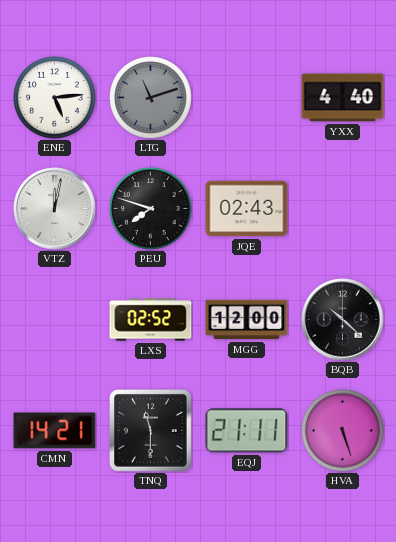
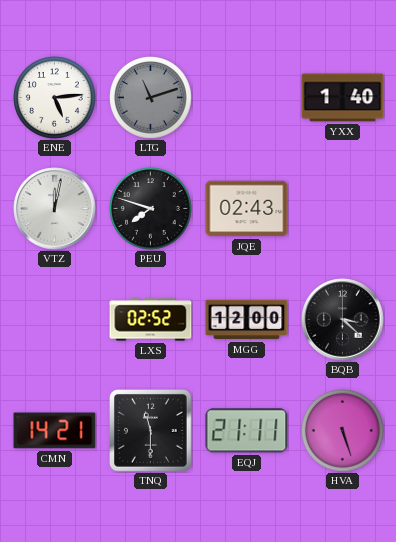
YXX: 4:40 -> 1:40
BQB: 10:22 -> 3:22
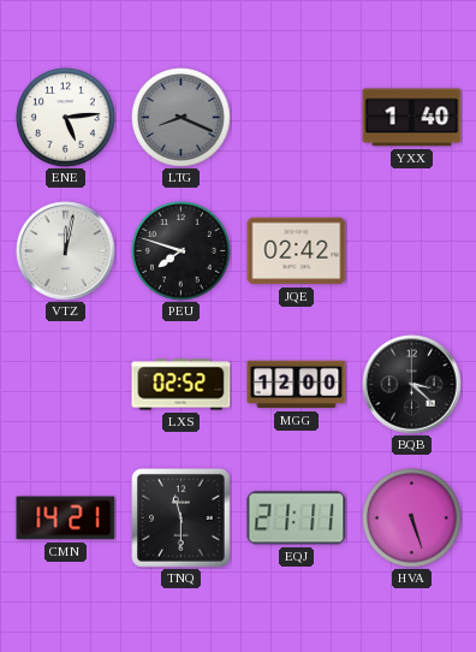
LTG: 11:12 -> 8:19
JQE: 02:43 -> 02:42
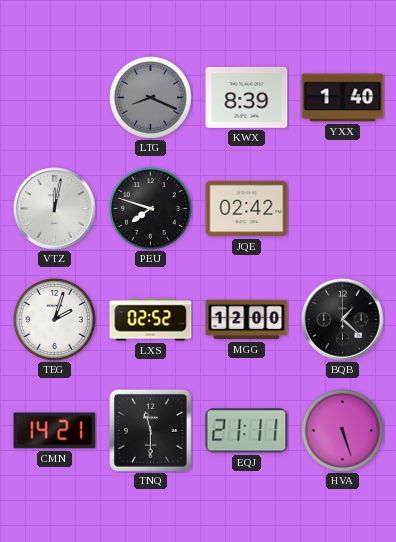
ENE: 5:14 -> none
KWX: none -> 8:39
TEG: none -> 2:03
BQB: 3:22 -> 1:22
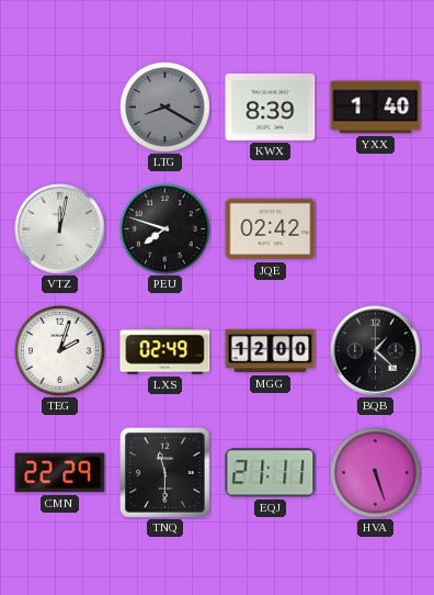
LTG: 8:19 -> 8:20
LXS: 02:52 -> 02:49
CMN: 14:21 -> 22:29
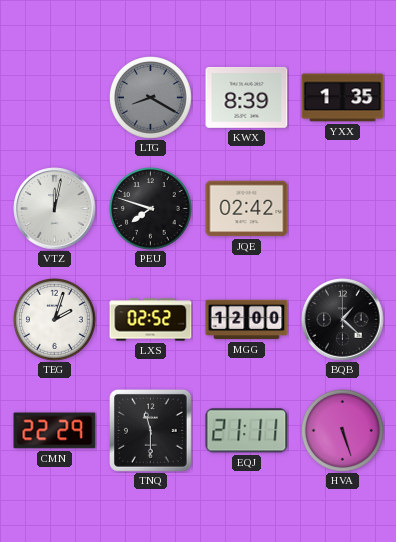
YXX: 1:40 -> 1:35
LXS: 02:49 -> 02:52
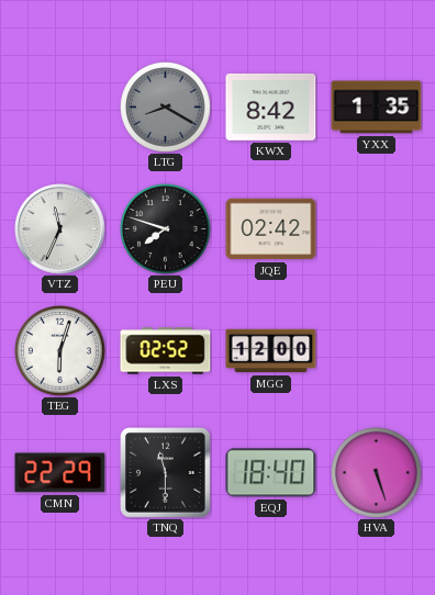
KWX: 8:39 -> 8:42
VTZ: 12:02 -> 11:34
TEG: 2:03 -> 6:03
BQB: 1:22 -> none
EQJ: 21:11 -> 18:40
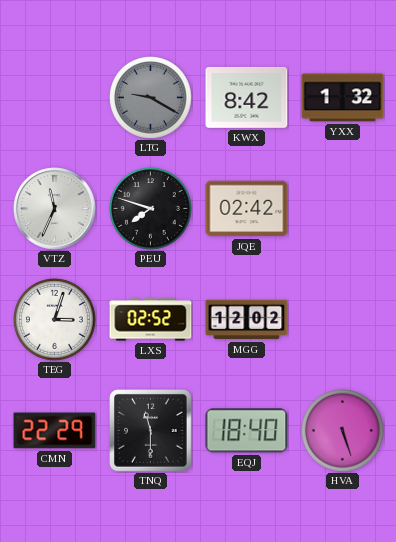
LTG: 8:20 -> 9:20
YXX: 1:35 -> 1:32
TEG: 6:03 -> 3:03
MGG: 12:00 -> 12:02
